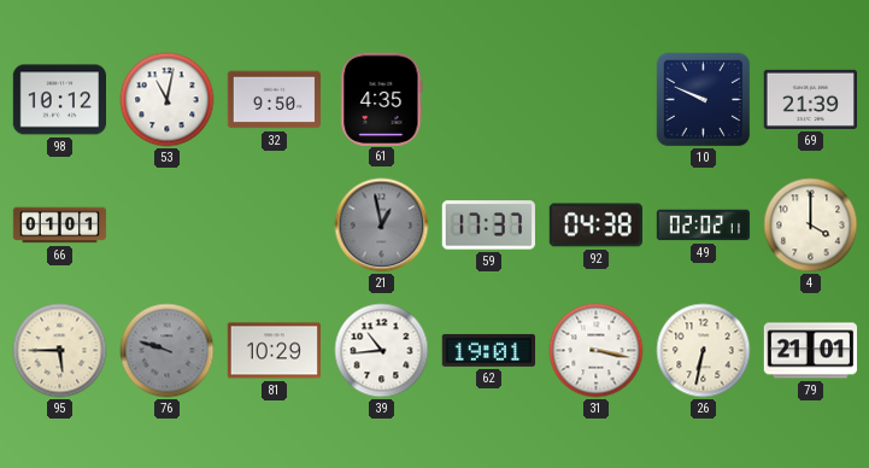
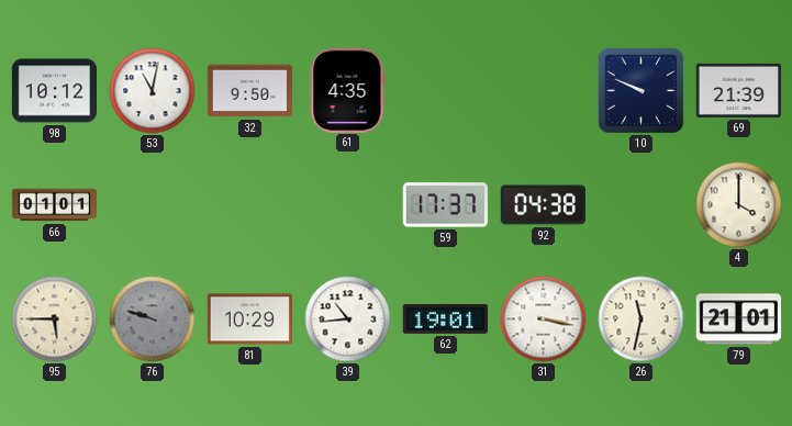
21: 12:58 -> none
49: 02:02 -> none
26: 6:32 -> 11:32
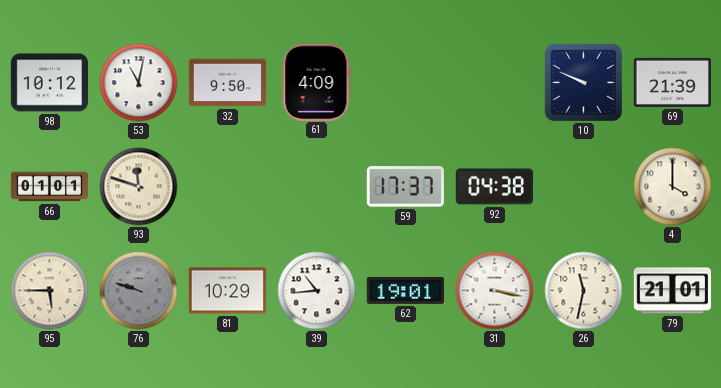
61: 4:35 -> 4:09
93: none -> 11:48
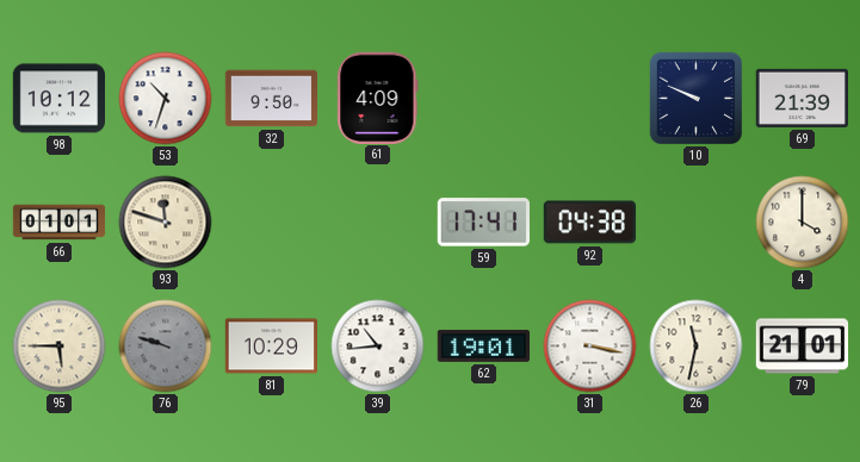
53: 11:02 -> 10:33
59: 17:37 -> 17:41
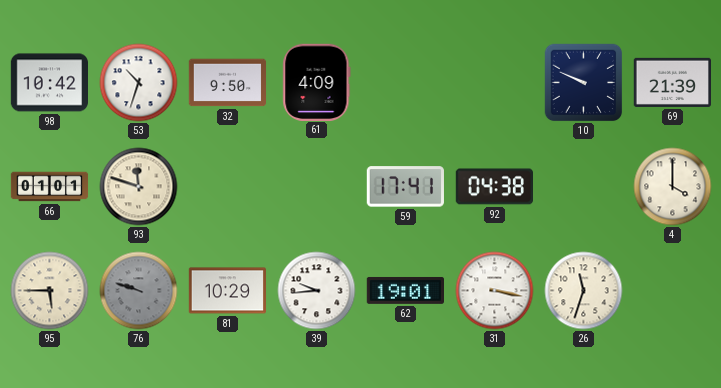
98: 10:12 -> 10:42
39: 10:44 -> 9:44
26: 11:32 -> 11:33
79: 21:01 -> none
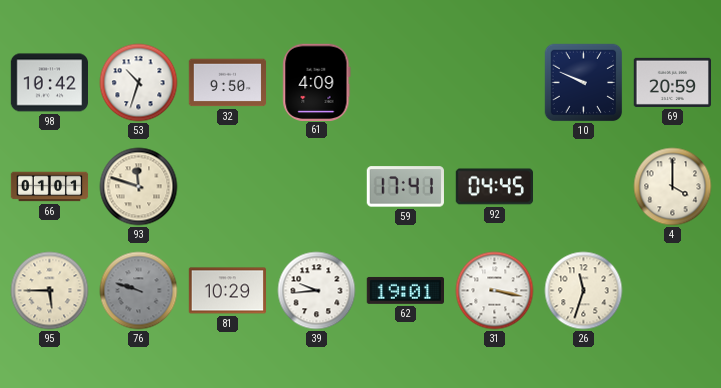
69: 21:39 -> 20:59
92: 04:38 -> 04:45
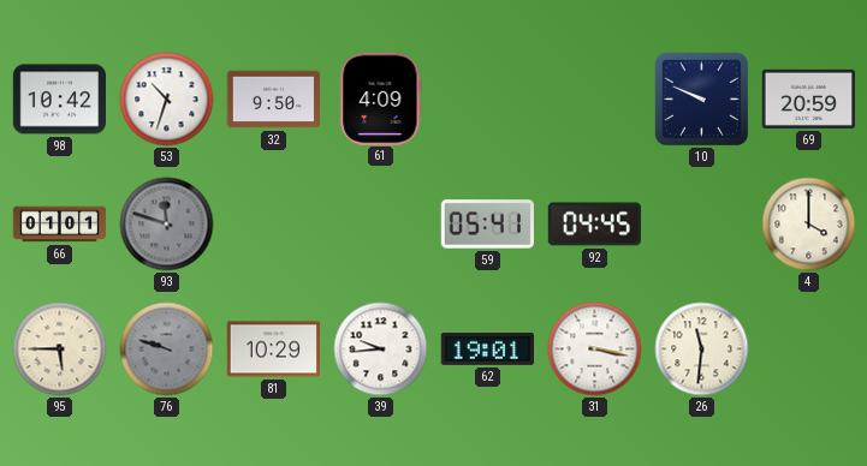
93 dial: cream -> grey
59: 17:41 -> 05:41
26: 11:33 -> 11:31
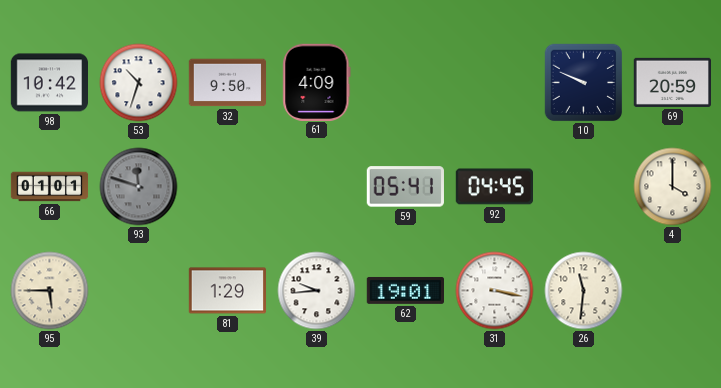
76: 9:48 -> none
81: 10:29 -> 1:29
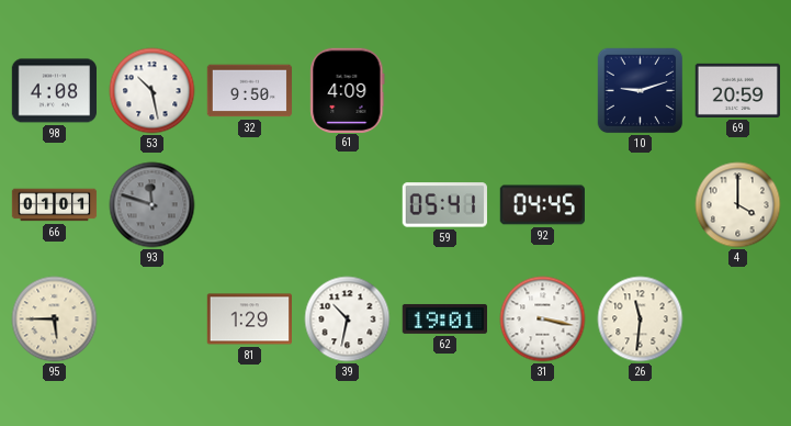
98: 10:42 -> 4:08
53: 10:33 -> 10:28
10: 9:49 -> 9:12
39: 9:44 -> 10:32
